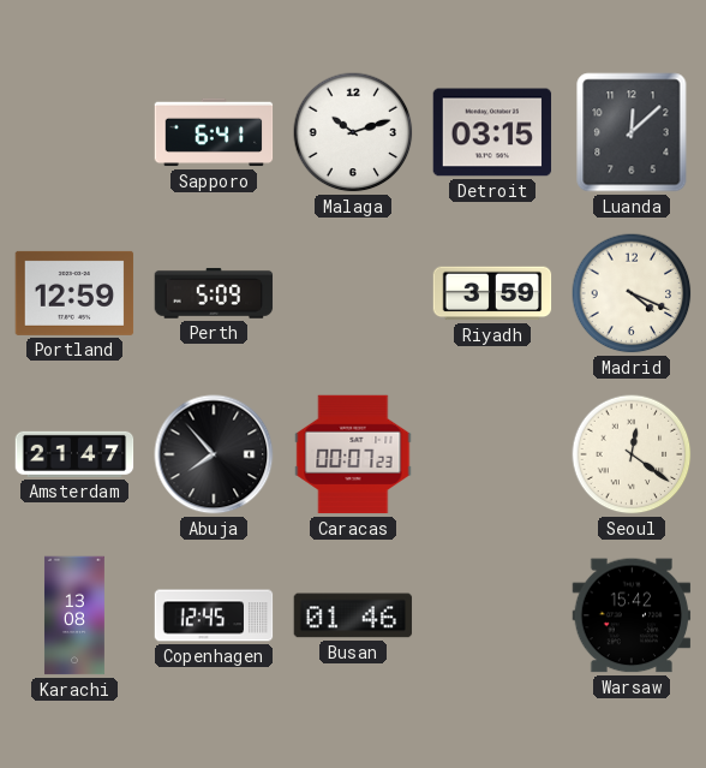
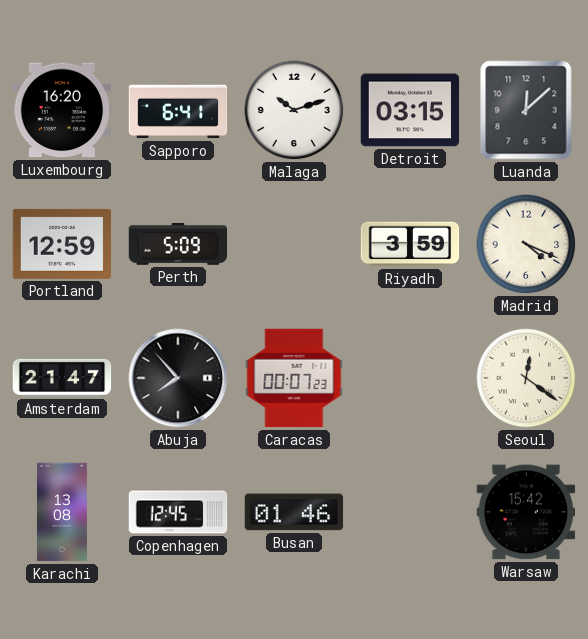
Luxembourg: none -> 16:20
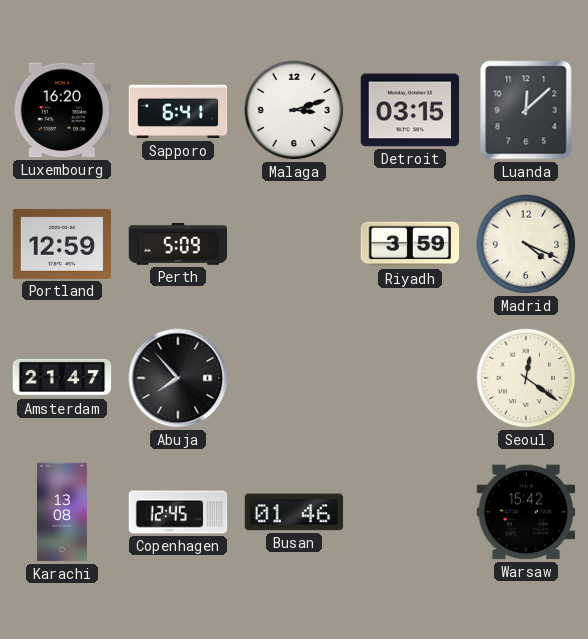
Malaga: 10:12 -> 3:12
Caracas: 00:07 -> none
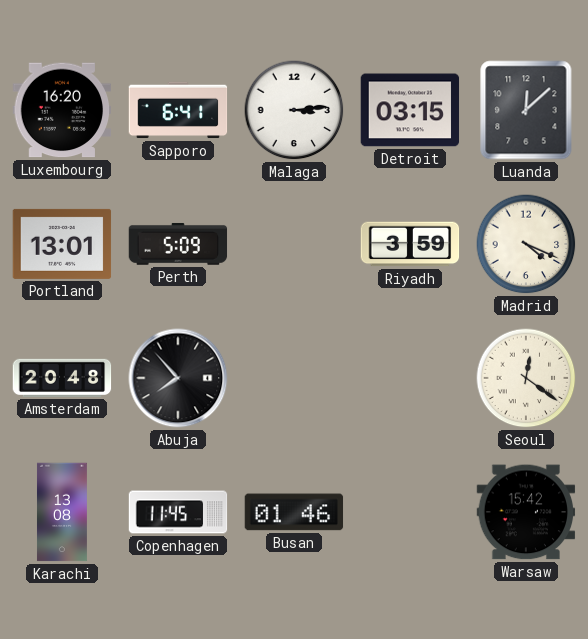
Malaga: 3:12 -> 3:14
Portland: 12:59 -> 13:01
Amsterdam: 21:47 -> 20:48
Copenhagen: 12:45 -> 11:45
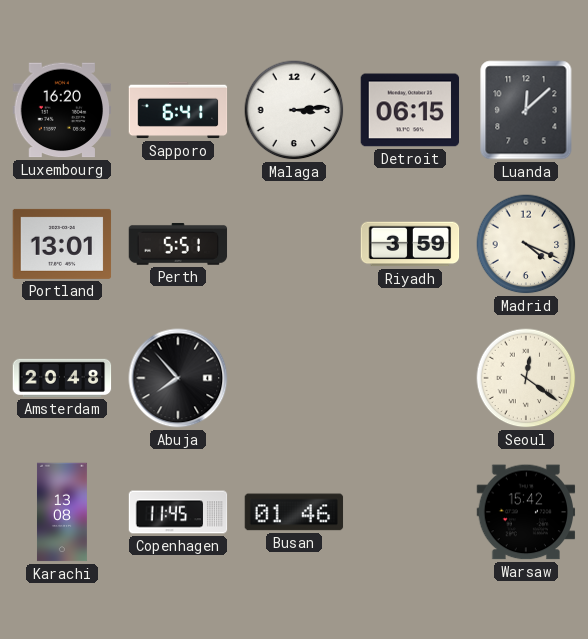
Detroit: 03:15 -> 06:15
Perth: 5:09 -> 5:51
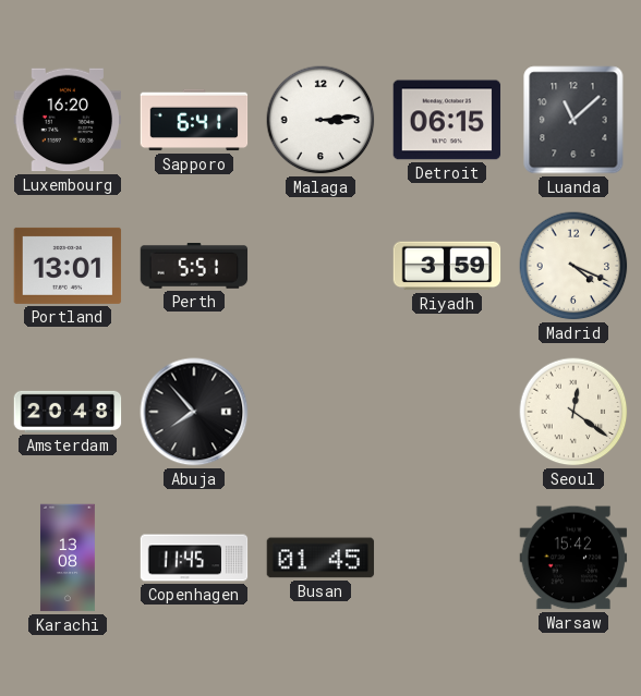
Luanda: 12:08 -> 11:08
Busan: 01:46 -> 01:45
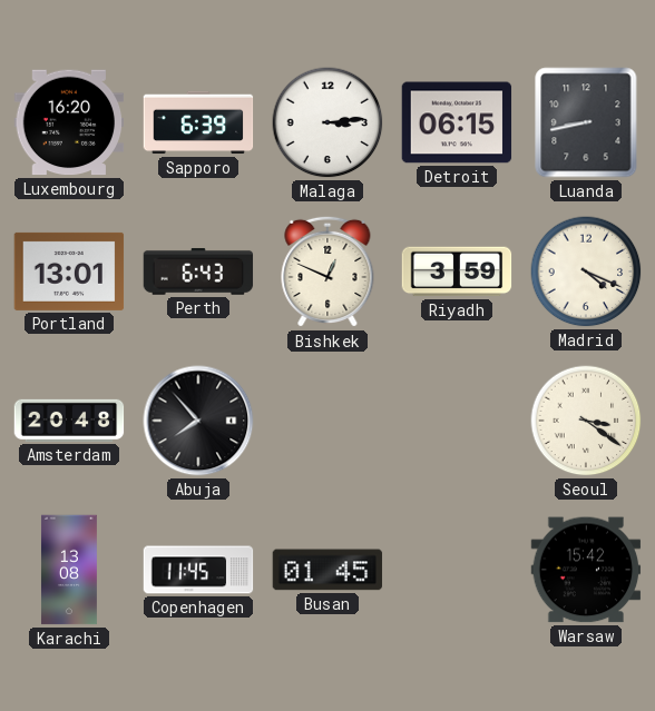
Sapporo: 6:41 -> 6:39
Luanda: 11:08 -> 8:43
Perth: 5:51 -> 6:43
Bishkek: none -> 12:49
Seoul: 12:21 -> 3:21
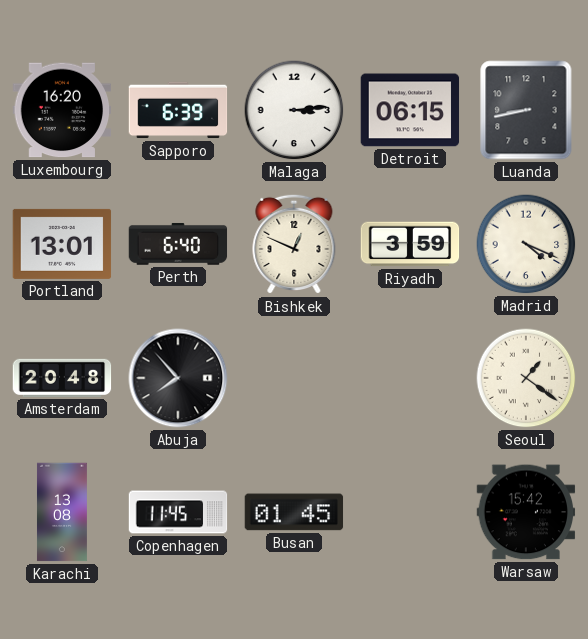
Perth: 6:43 -> 6:40
Seoul: 3:21 -> 1:21
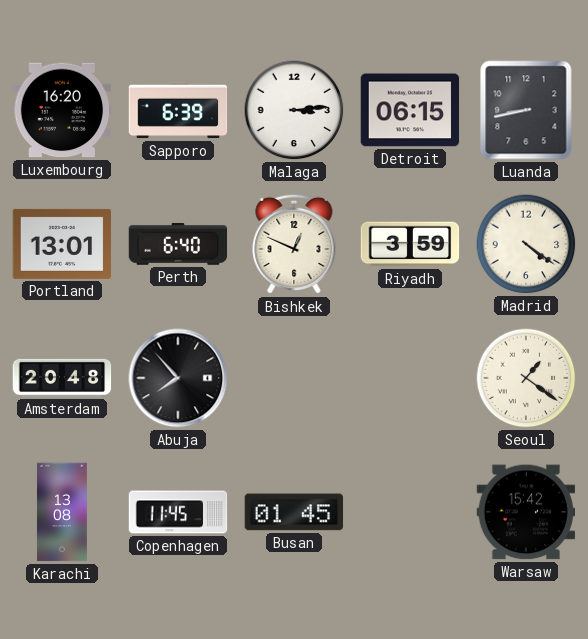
Madrid: 4:19 -> 4:21
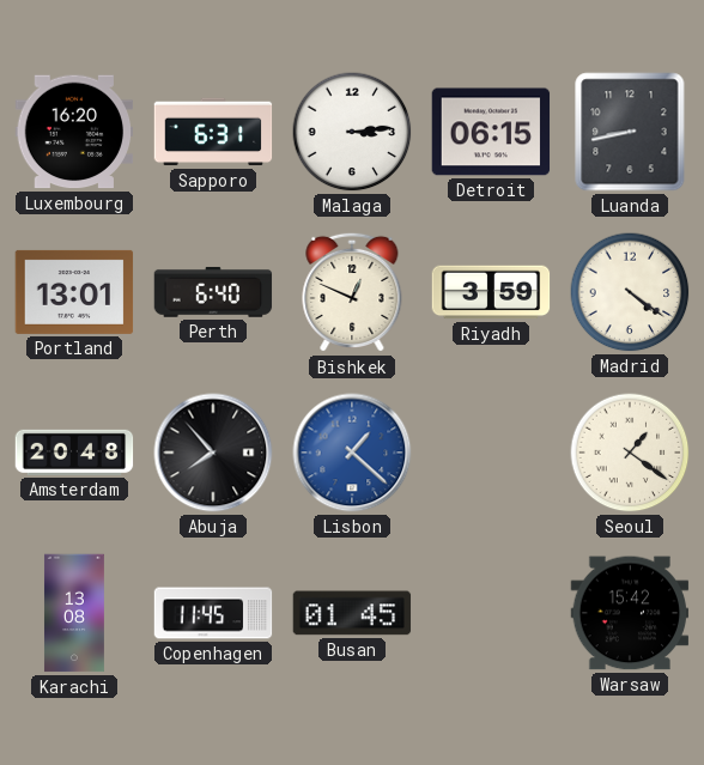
Sapporo: 6:39 -> 6:31
Lisbon: none -> 1:22
